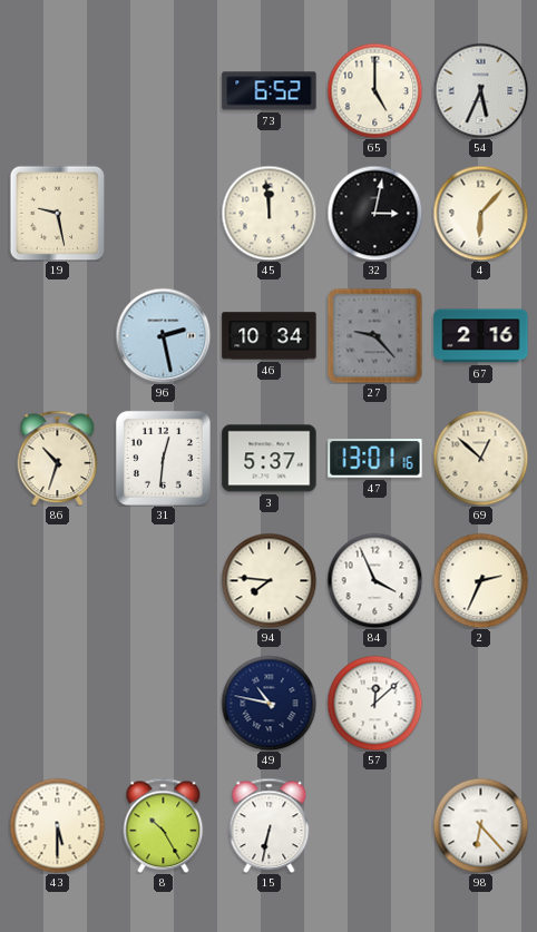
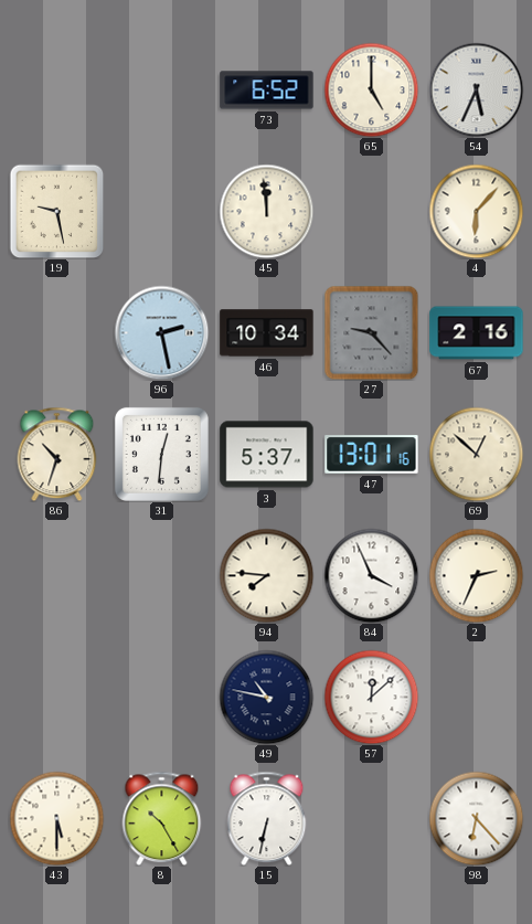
32: 3:02 -> none
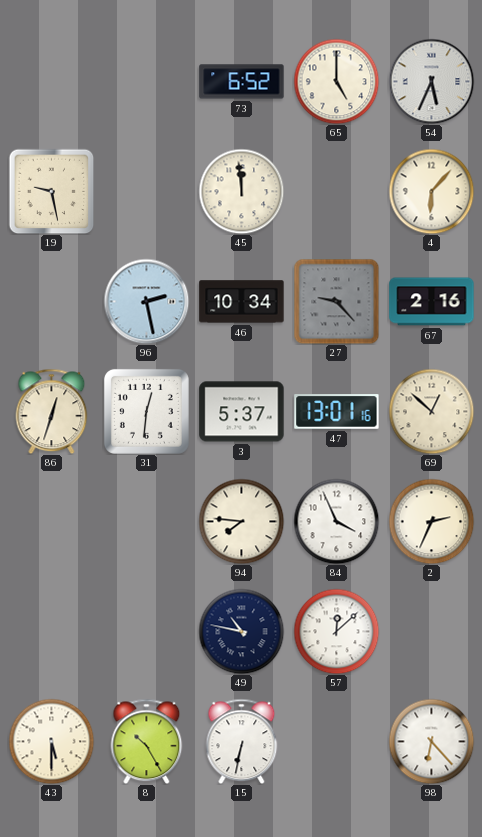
86: 10:33 -> 12:33
